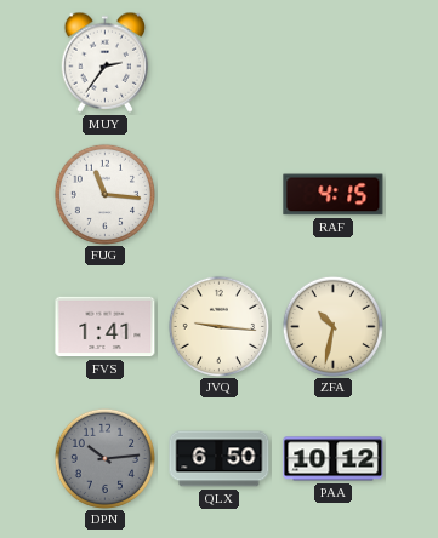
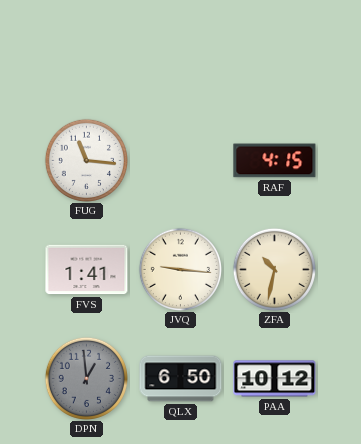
MUY: 2:36 -> none
DPN: 10:14 -> 12:59
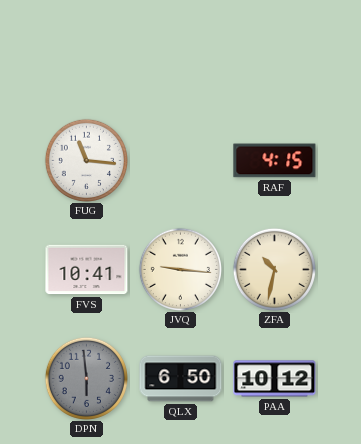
FVS: 1:41 -> 10:41
DPN: 12:59 -> 5:59
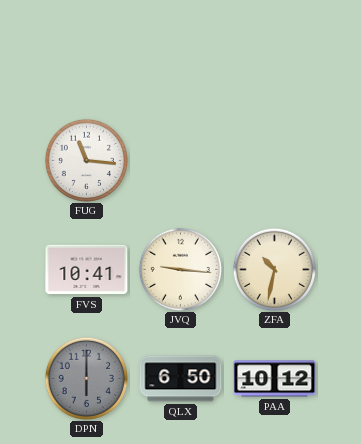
RAF: 4:15 -> none
DPN: 5:59 -> 6:00
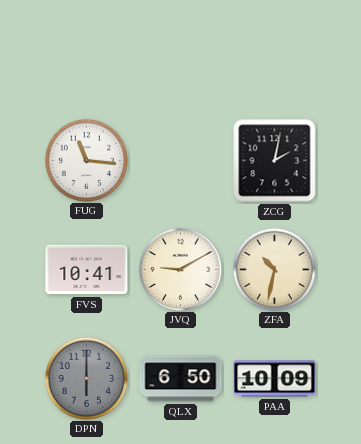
ZCG: none -> 2:02
JVQ: 9:16 -> 9:10
PAA: 10:12 -> 10:09
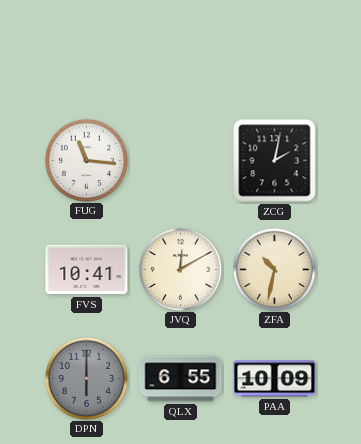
JVQ: 9:10 -> 12:10
QLX: 6:50 -> 6:55
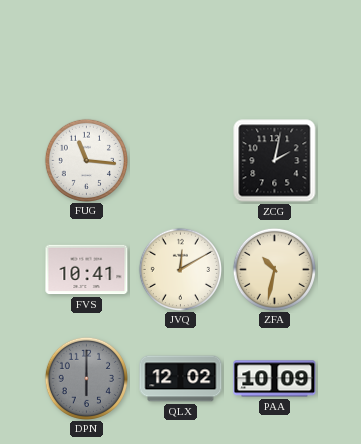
QLX: 6:55 -> 12:02
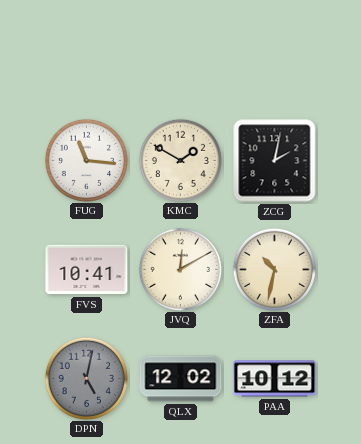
KMC: none -> 1:50
DPN: 6:00 -> 5:02
PAA: 10:09 -> 10:12
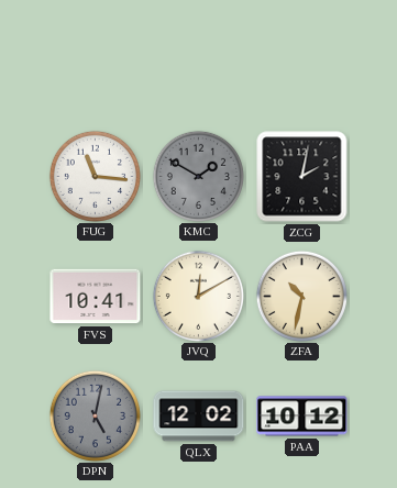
KMC dial: cream -> grey
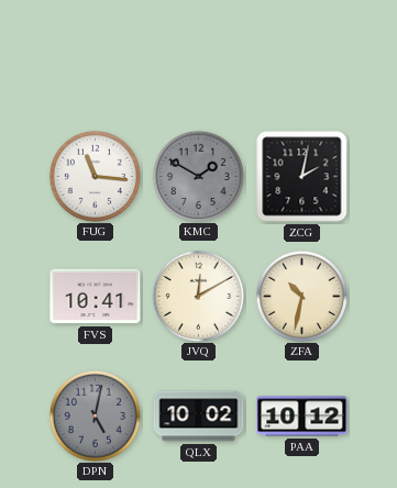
QLX: 12:02 -> 10:02
